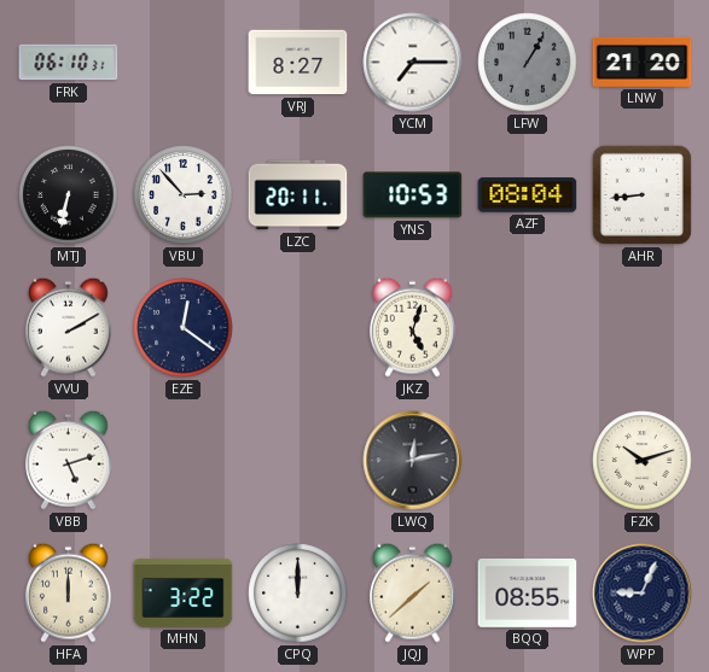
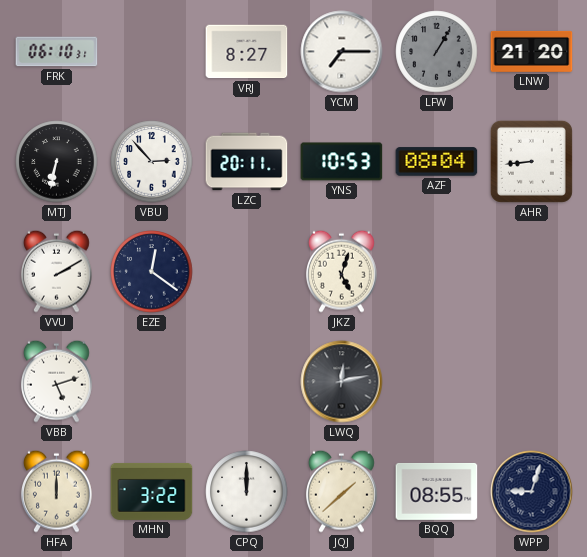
FZK: 10:12 -> none
WPP: 9:04 -> 9:03
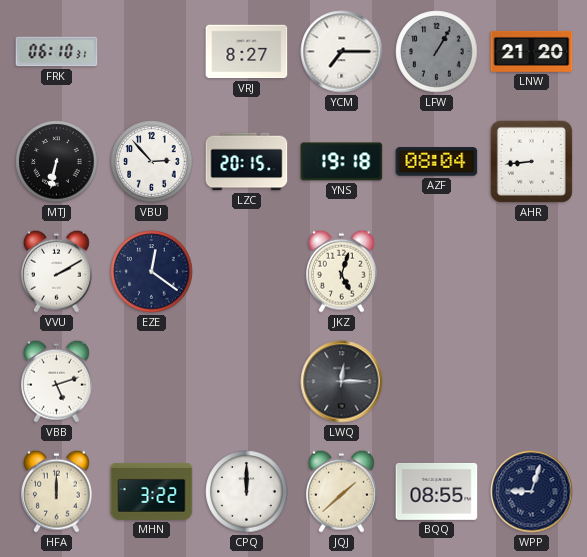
LZC: 20:11 -> 20:15
YNS: 10:53 -> 19:18
LWQ: 12:13 -> 12:15
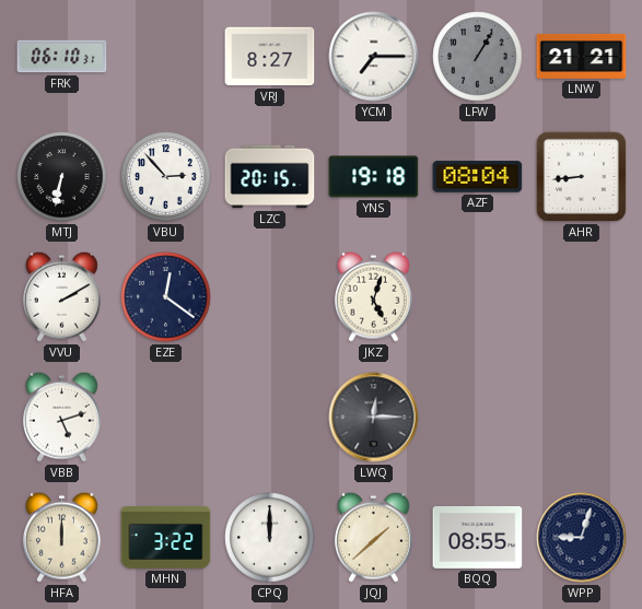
LNW: 21:20 -> 21:21
